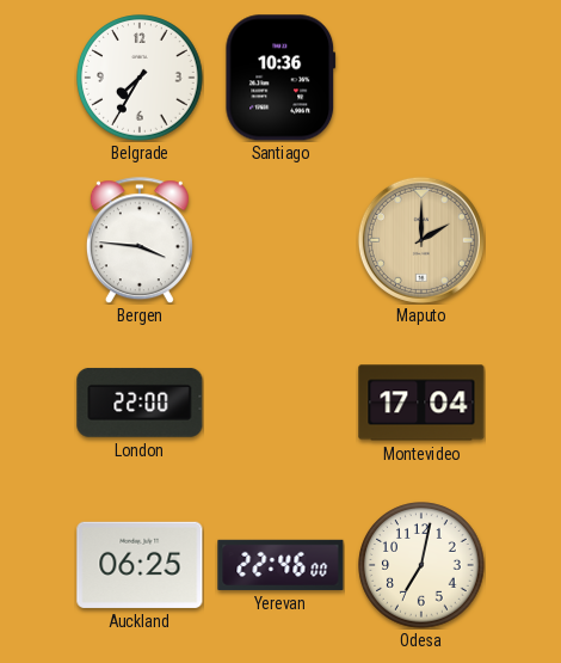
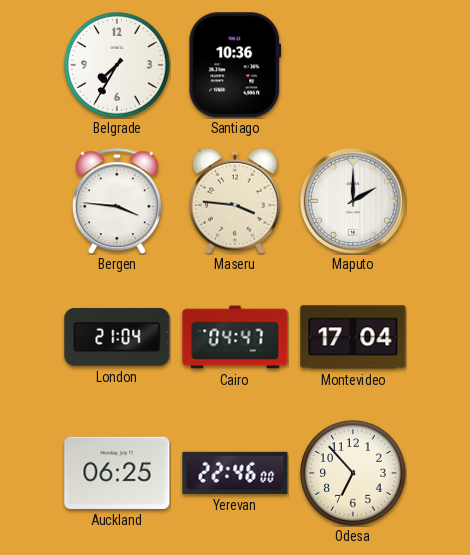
Maseru: none -> 3:46
Maputo dial: champagne -> white
London: 22:00 -> 21:04
Cairo: none -> 04:47
Odesa: 7:02 -> 6:53
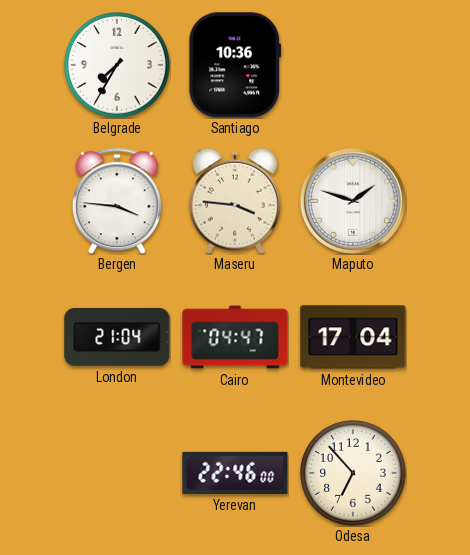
Maputo: 2:00 -> 1:48
Auckland: 06:25 -> none
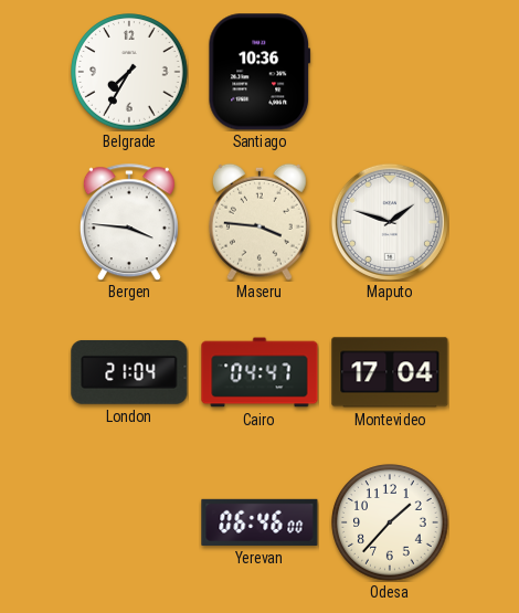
Yerevan: 22:46 -> 06:46
Odesa: 6:53 -> 1:37
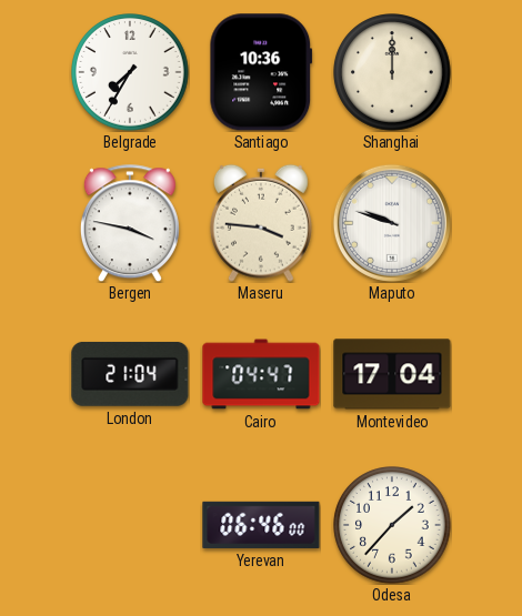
Shanghai: none -> 12:00
Bergen: 3:46 -> 3:47
Maputo: 1:48 -> 9:48
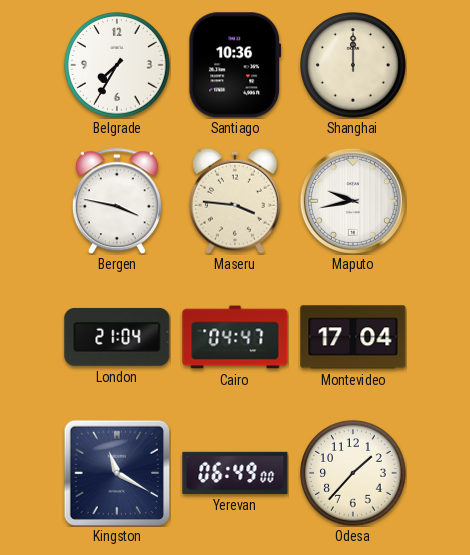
Maputo: 9:48 -> 9:43
Kingston: none -> 11:20
Yerevan: 06:46 -> 06:49
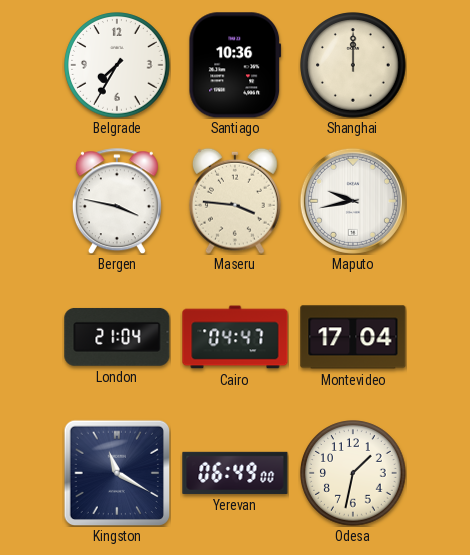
Odesa: 1:37 -> 1:32
